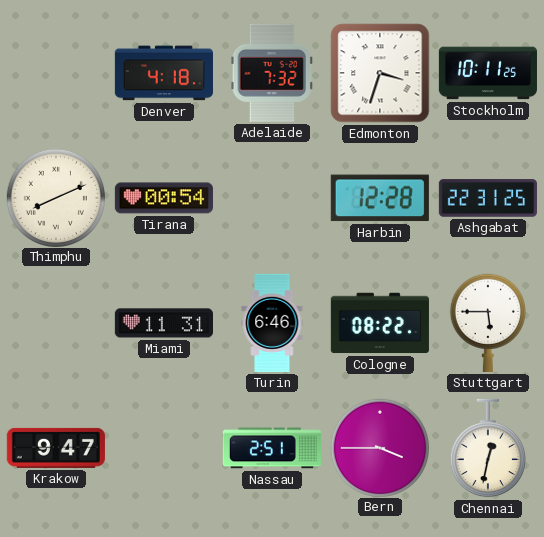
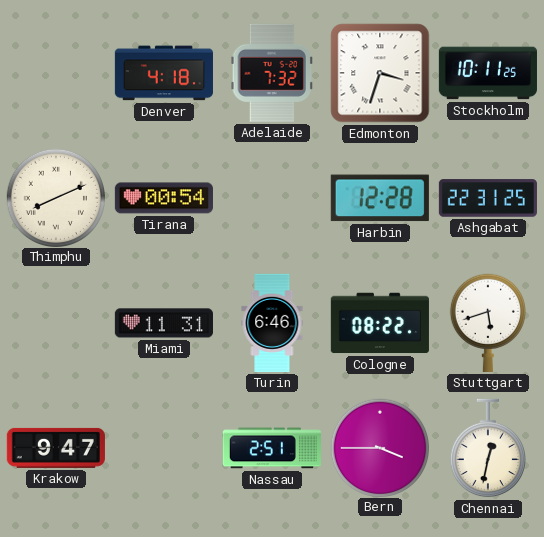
Stuttgart: 5:45 -> 5:42
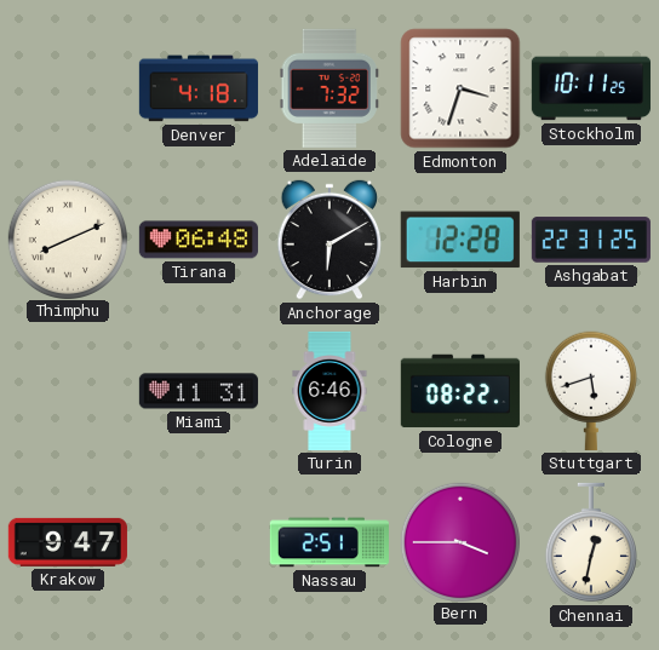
Tirana: 00:54 -> 06:48
Anchorage: none -> 6:10
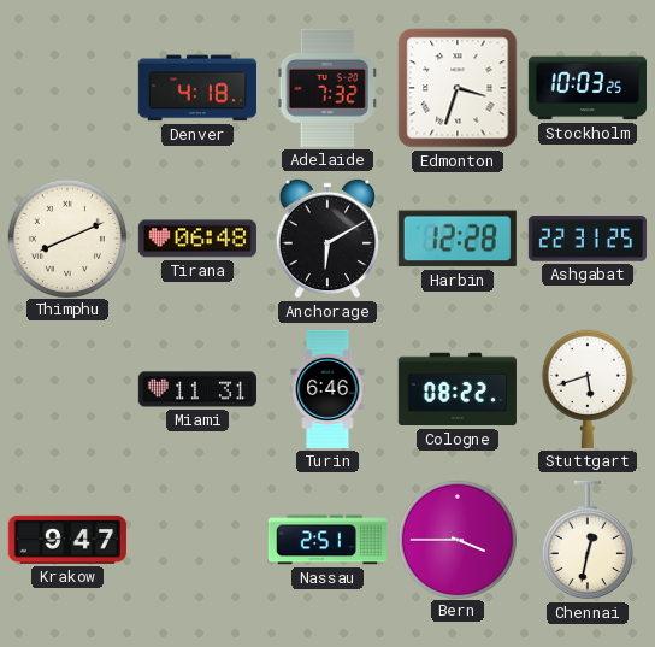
Stockholm: 10:11 -> 10:03
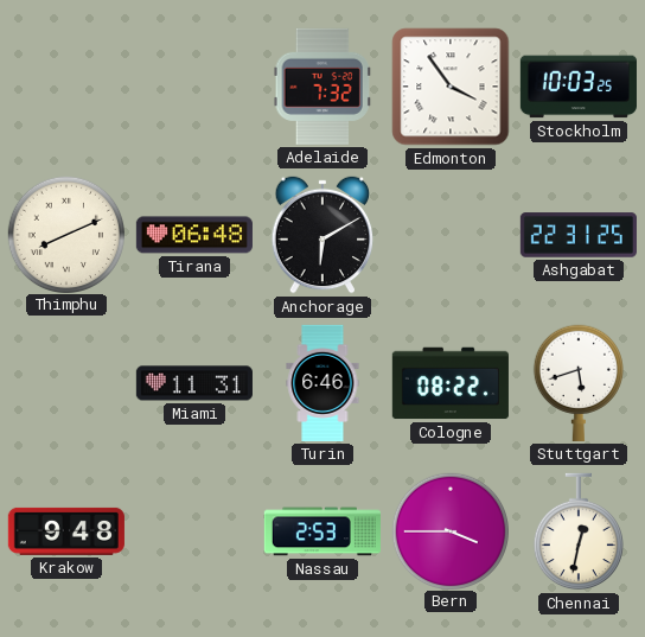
Denver: 4:18 -> none
Edmonton: 3:33 -> 3:54
Harbin: 12:28 -> none
Krakow: 9:47 -> 9:48
Nassau: 2:51 -> 2:53
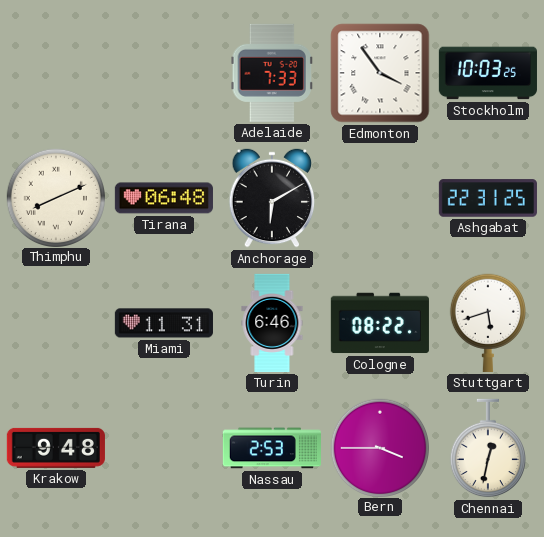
Adelaide: 7:32 -> 7:33
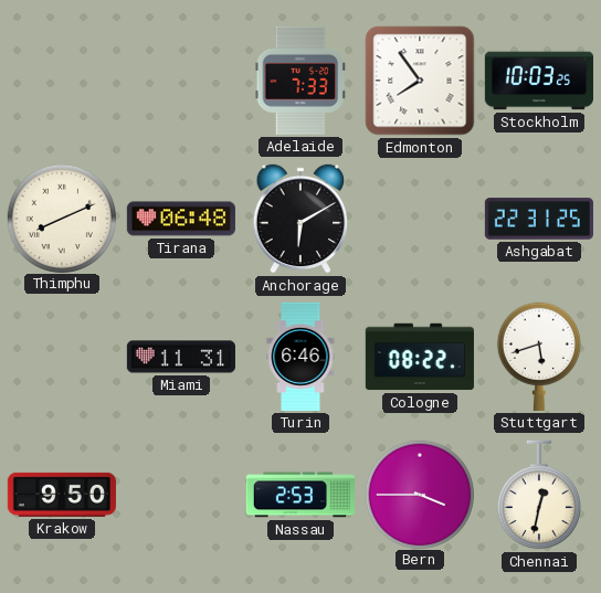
Edmonton: 3:54 -> 7:54
Krakow: 9:48 -> 9:50
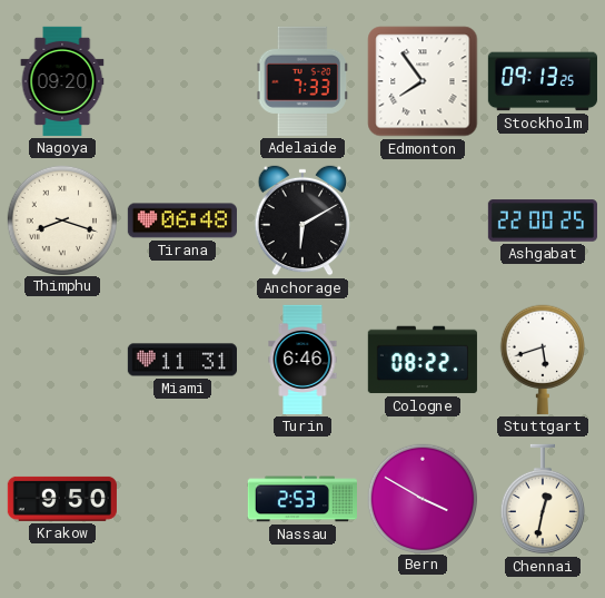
Nagoya: none -> 09:20
Stockholm: 10:03 -> 09:13
Thimphu: 8:11 -> 8:18
Ashgabat: 22:31 -> 22:00
Bern: 3:45 -> 3:50
